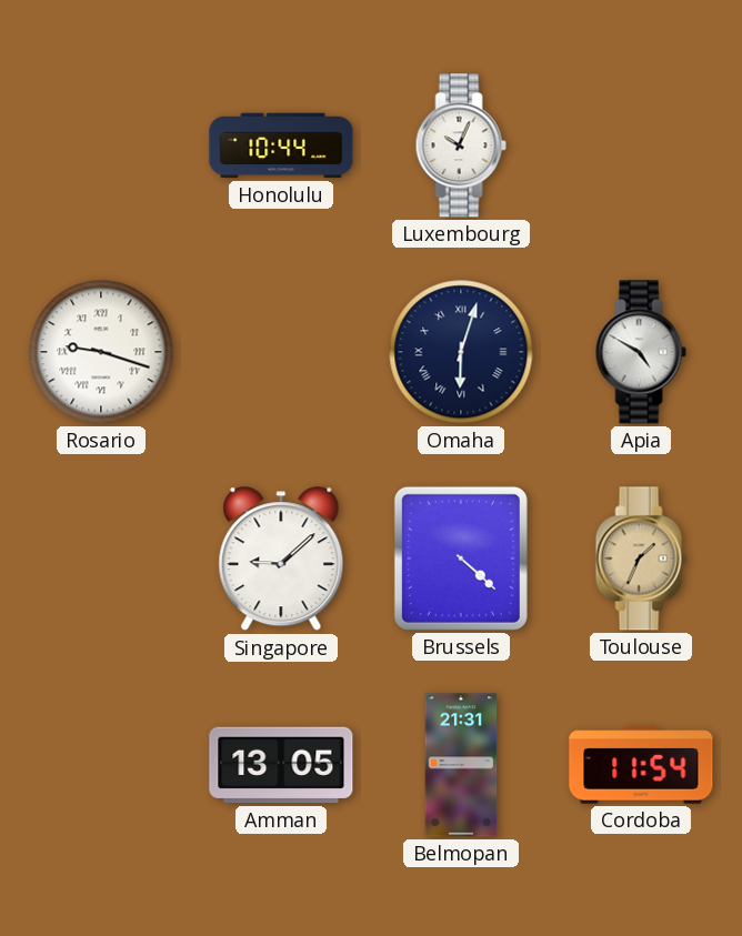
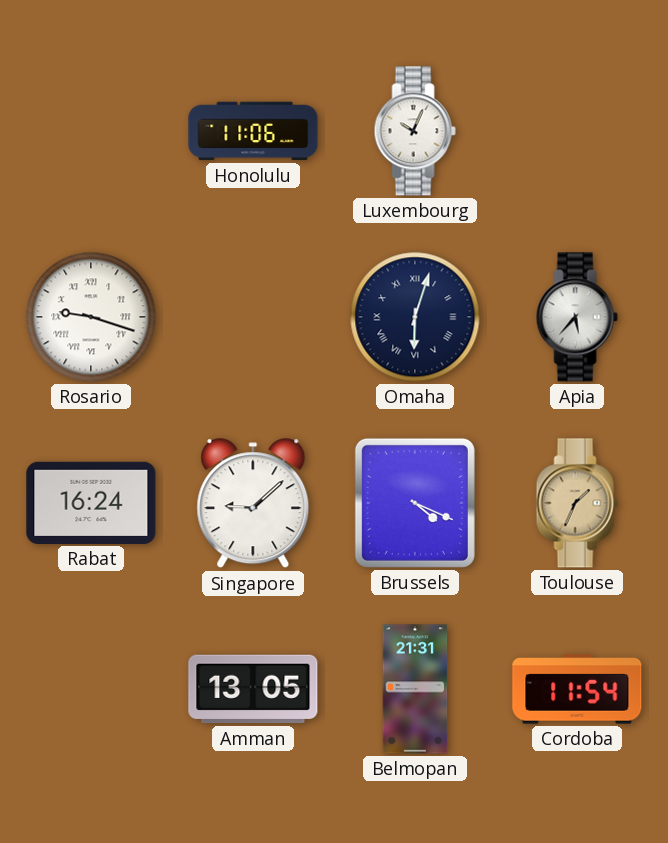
Honolulu: 10:44 -> 11:06
Apia: 4:50 -> 5:37
Rabat: none -> 16:24
Brussels: 4:22 -> 4:19
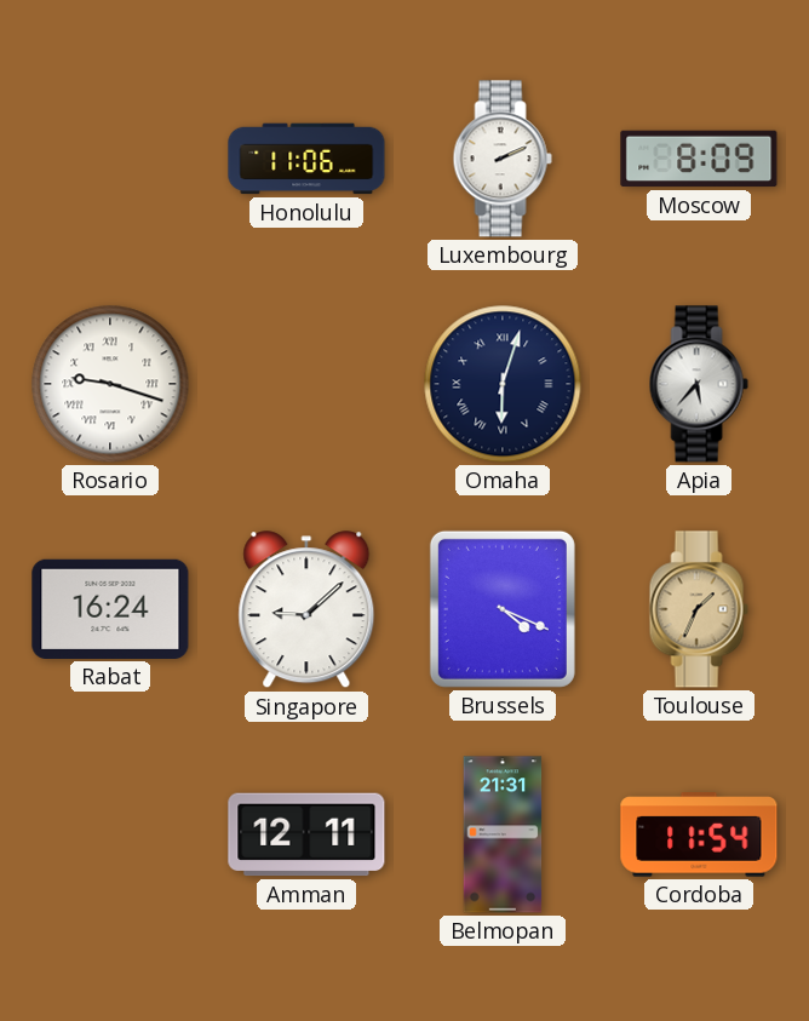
Luxembourg: 10:04 -> 2:11
Moscow: none -> 8:09
Amman: 13:05 -> 12:11
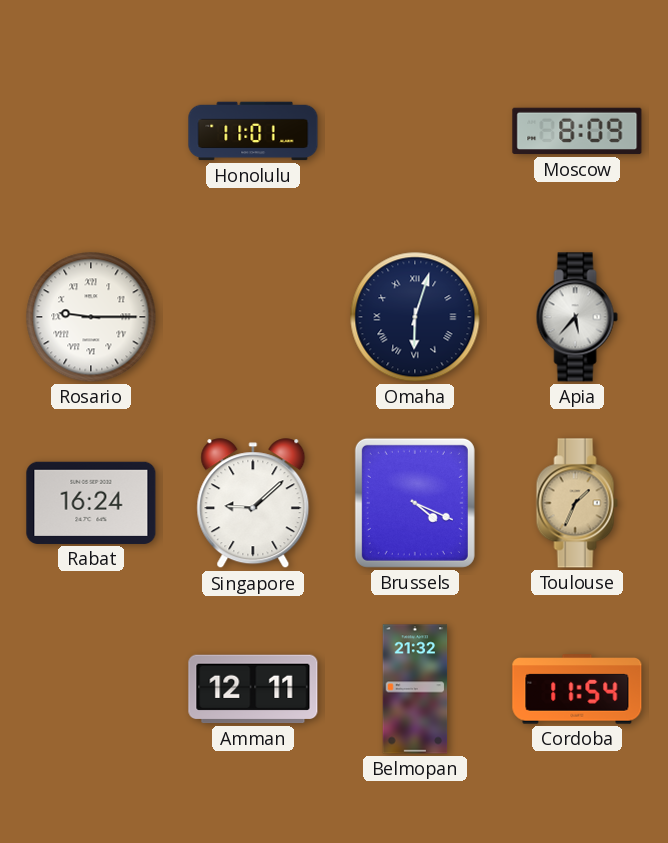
Honolulu: 11:06 -> 11:01
Luxembourg: 2:11 -> none
Rosario: 9:18 -> 9:15
Belmopan: 21:31 -> 21:32
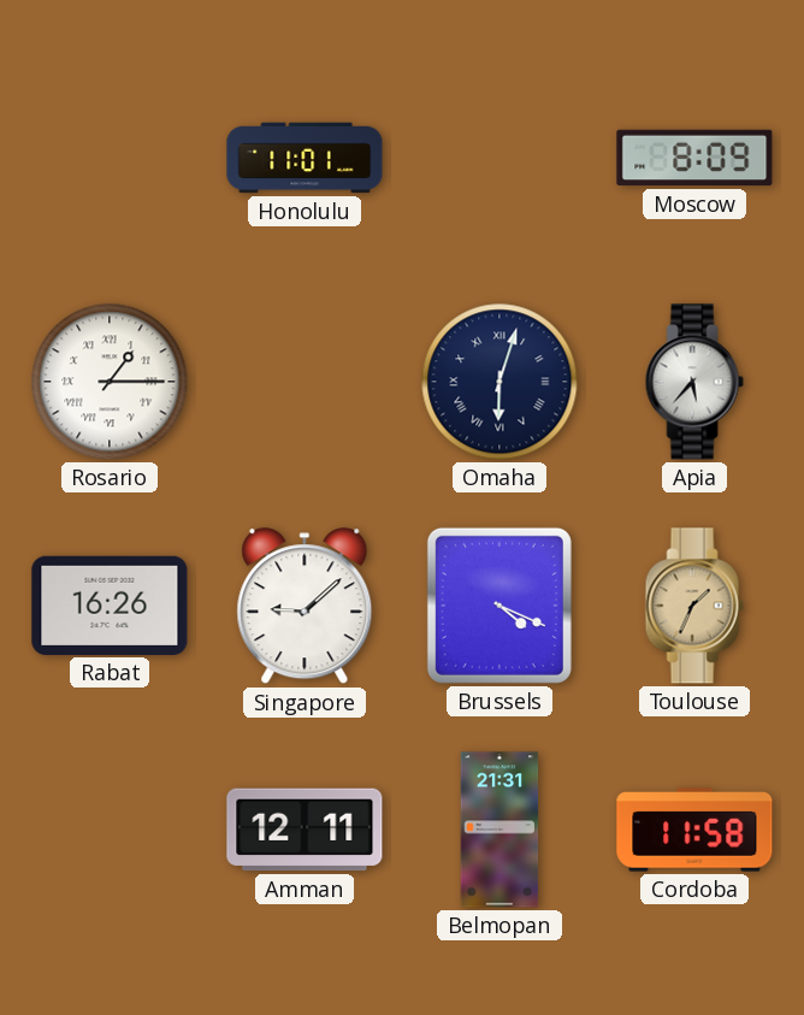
Rosario: 9:15 -> 1:15
Rabat: 16:24 -> 16:26
Belmopan: 21:32 -> 21:31
Cordoba: 11:54 -> 11:58
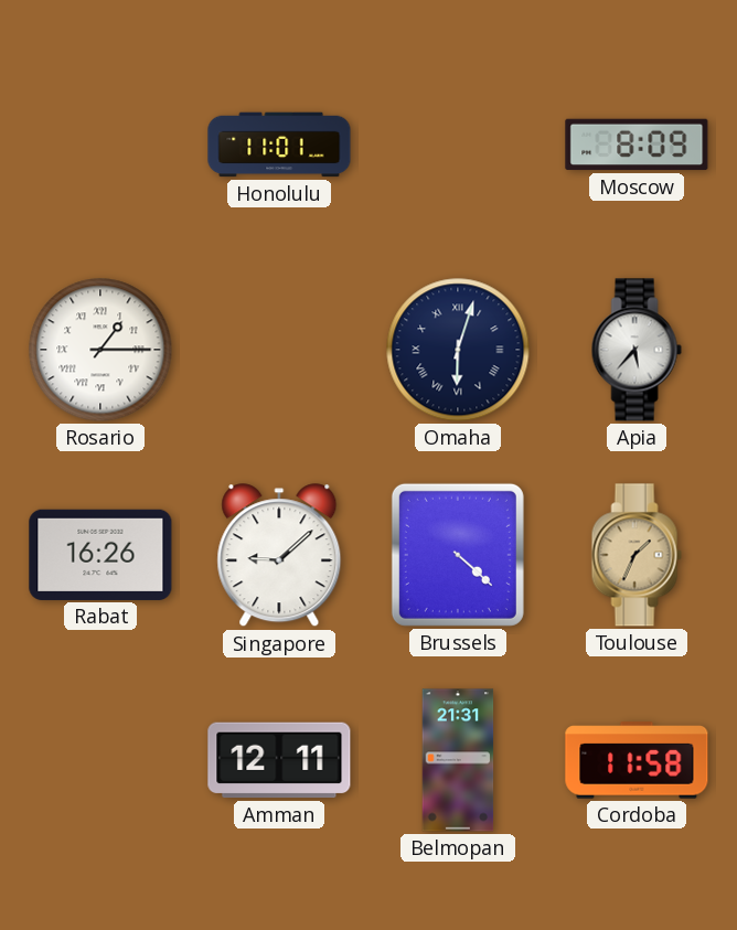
Brussels: 4:19 -> 4:22
